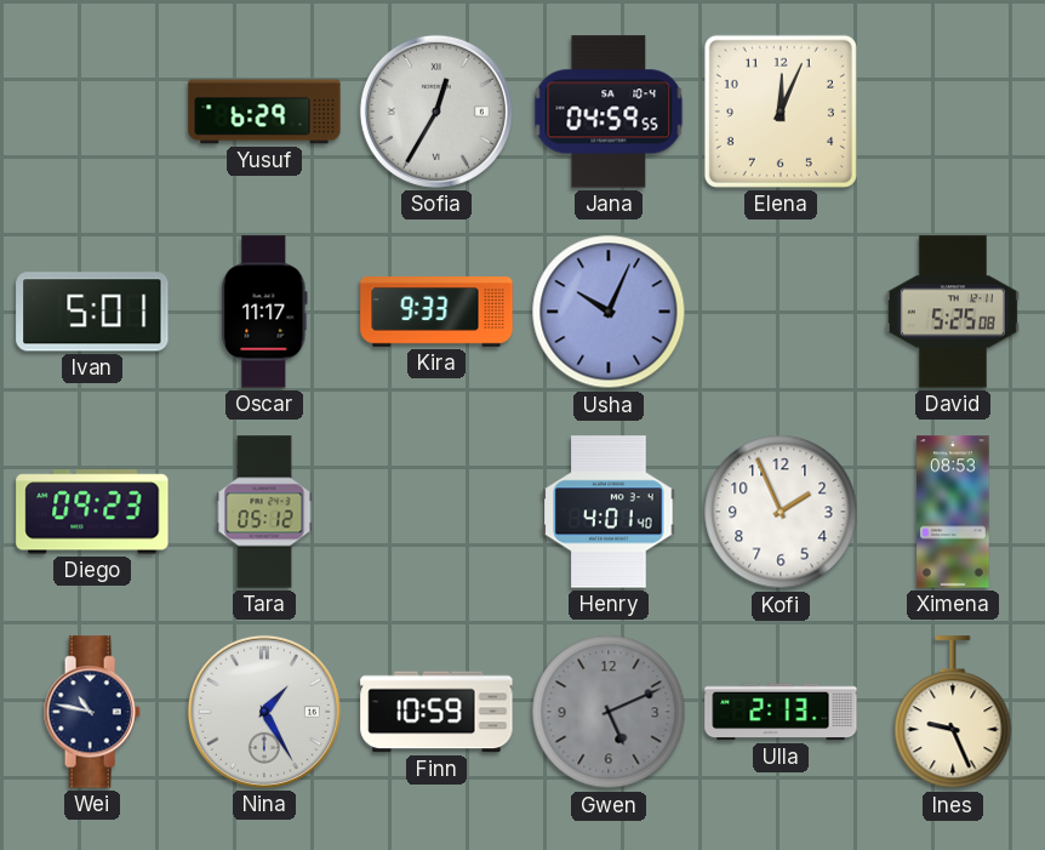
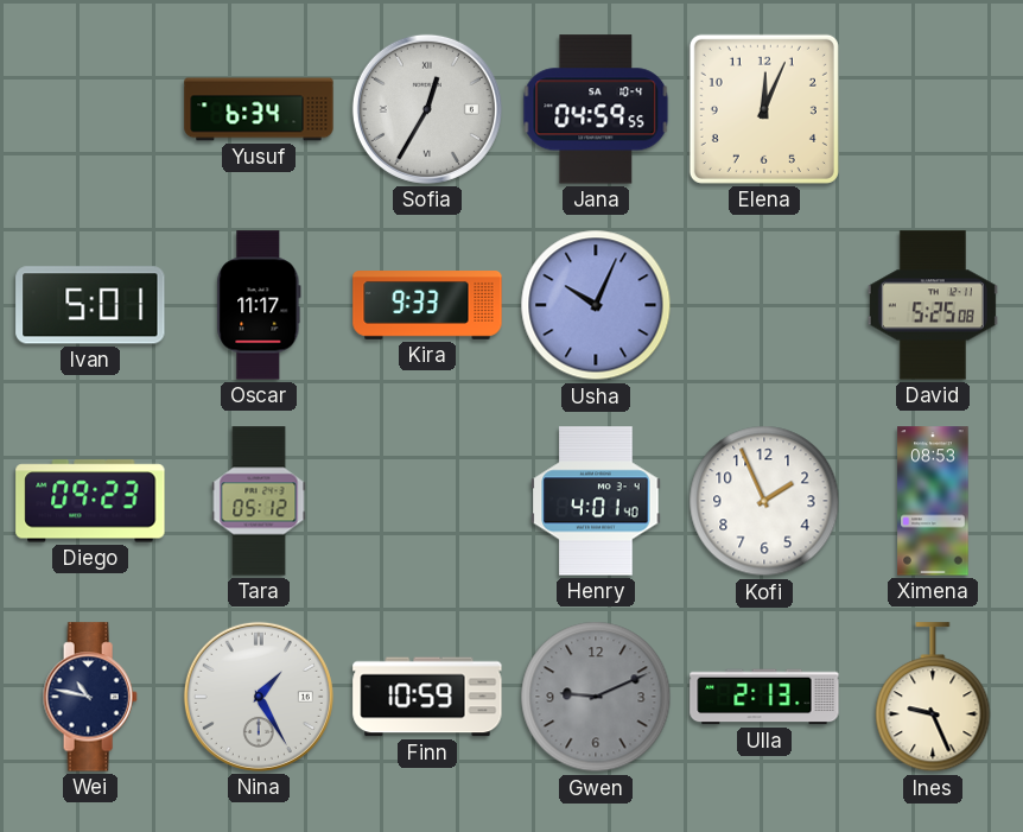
Yusuf: 6:29 -> 6:34
Gwen: 5:11 -> 9:11
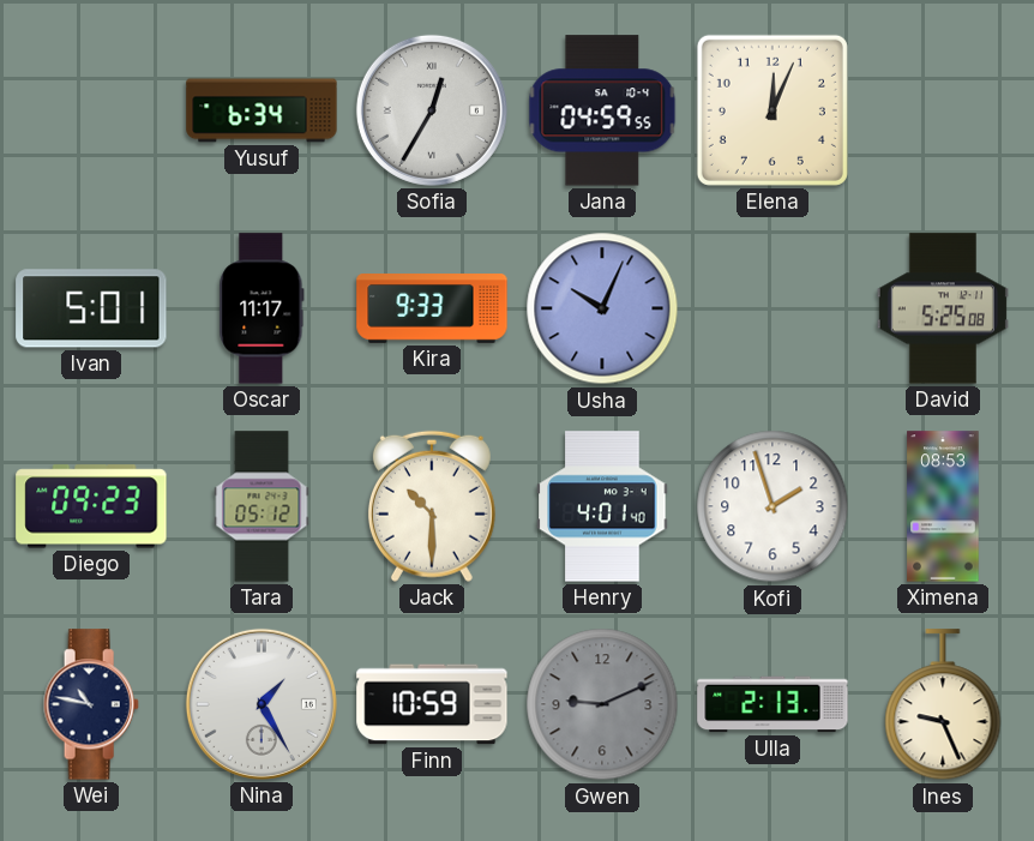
Jack: none -> 10:30
Kofi: 1:56 -> 1:57
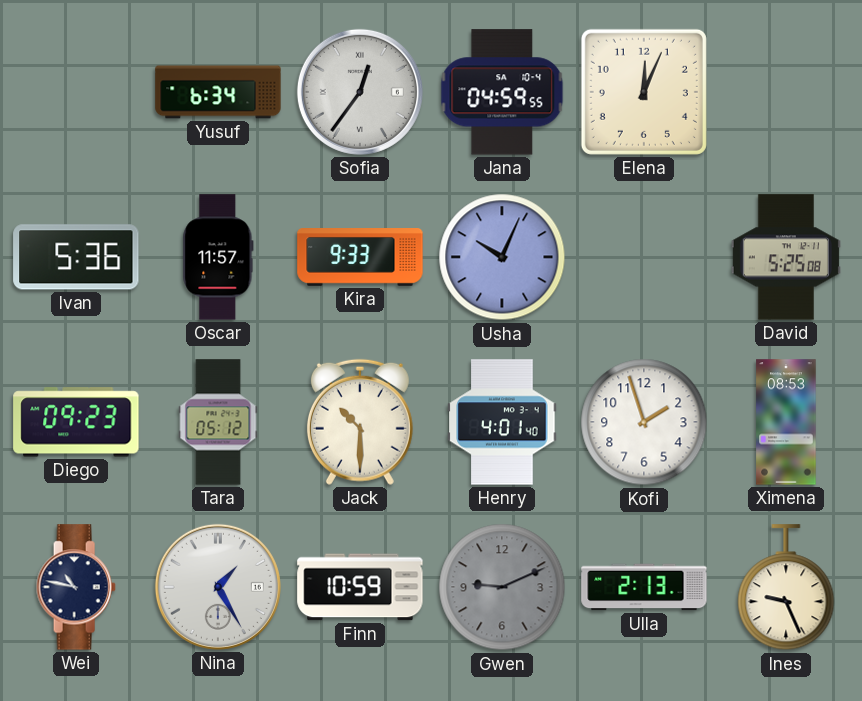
Sofia: 12:35 -> 12:36
Ivan: 5:01 -> 5:36
Oscar: 11:17 -> 11:57
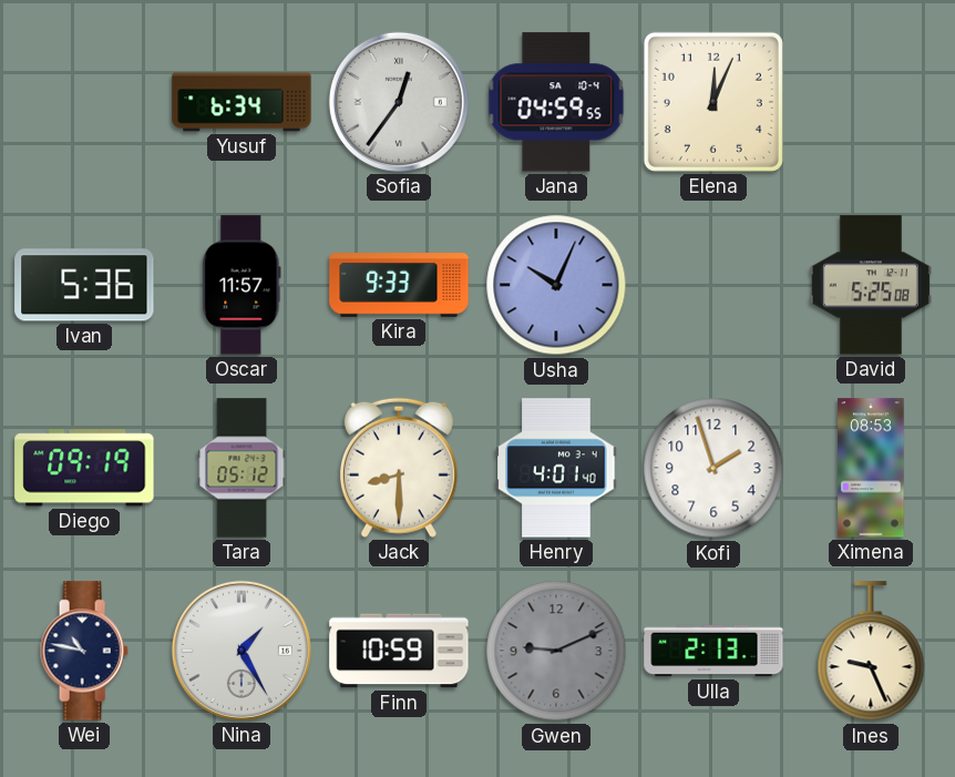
Diego: 09:23 -> 09:19
Jack: 10:30 -> 8:30
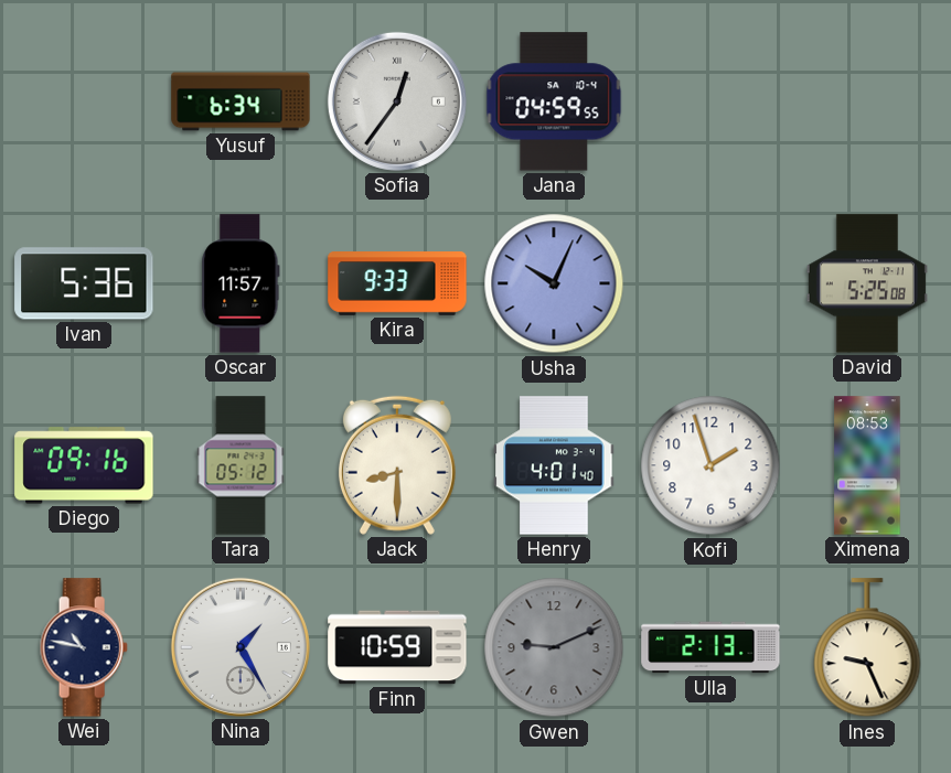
Elena: 12:04 -> none
Diego: 09:19 -> 09:16
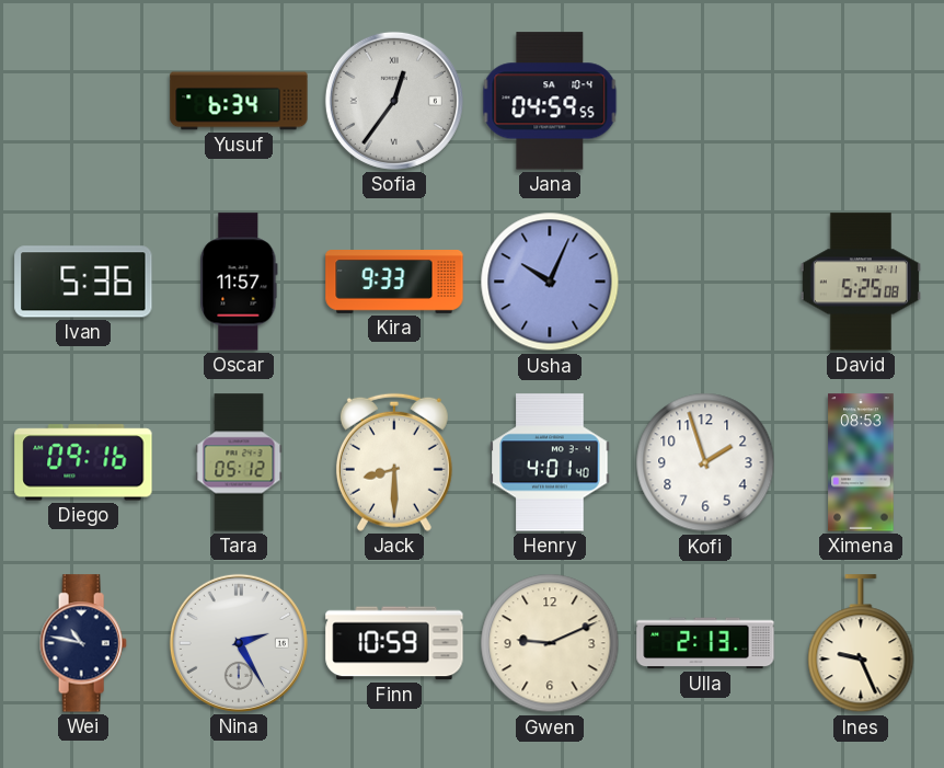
Nina: 1:25 -> 2:25
Gwen dial: grey -> cream
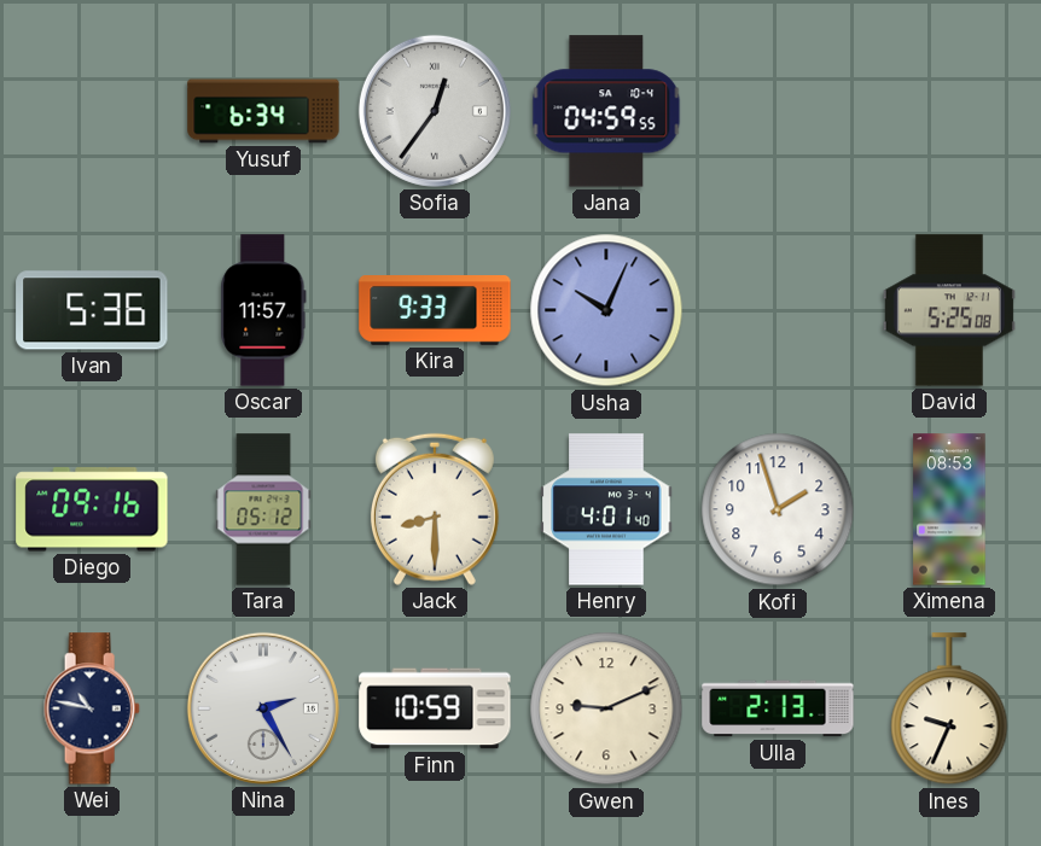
Ines: 9:26 -> 9:34
